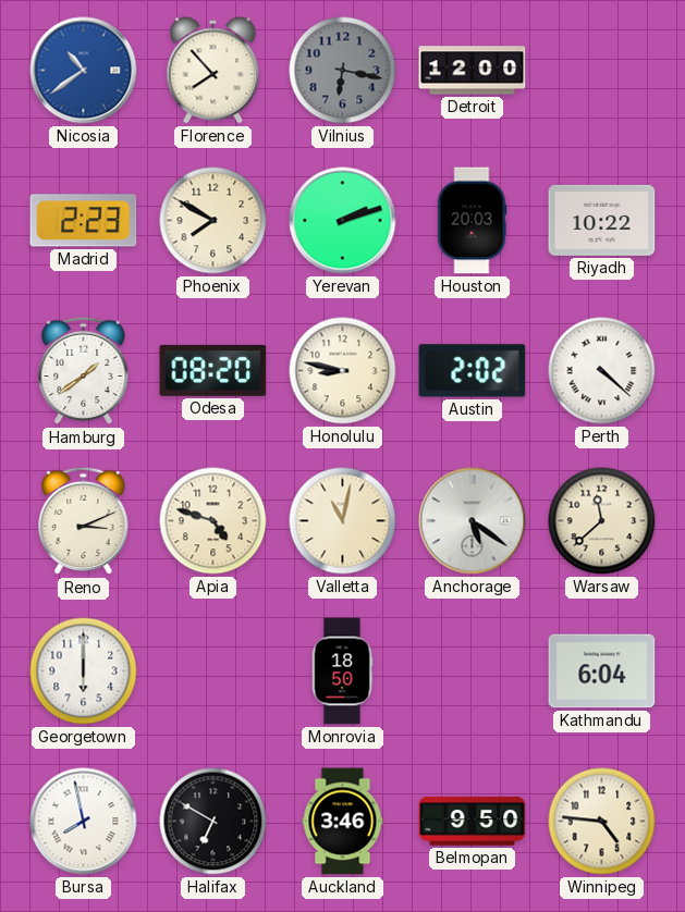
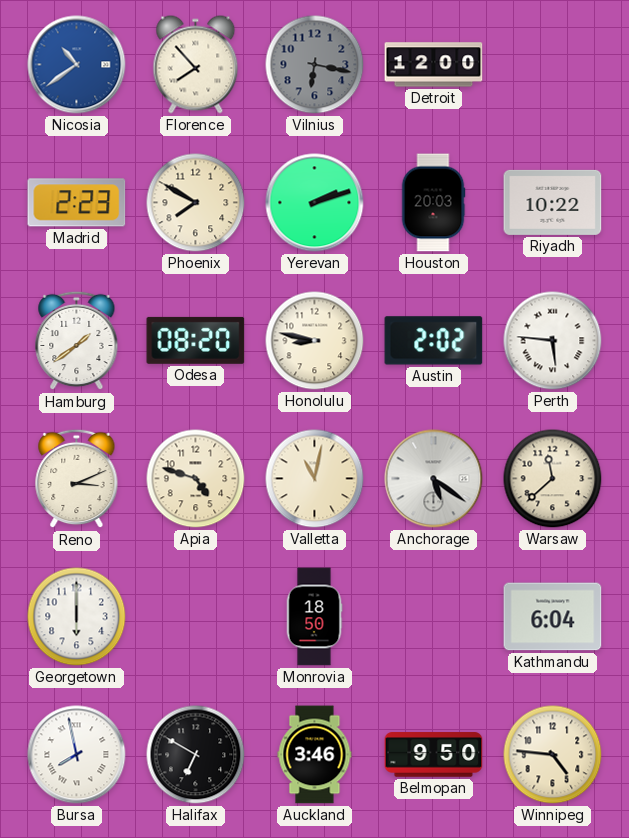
Perth: 4:22 -> 5:46
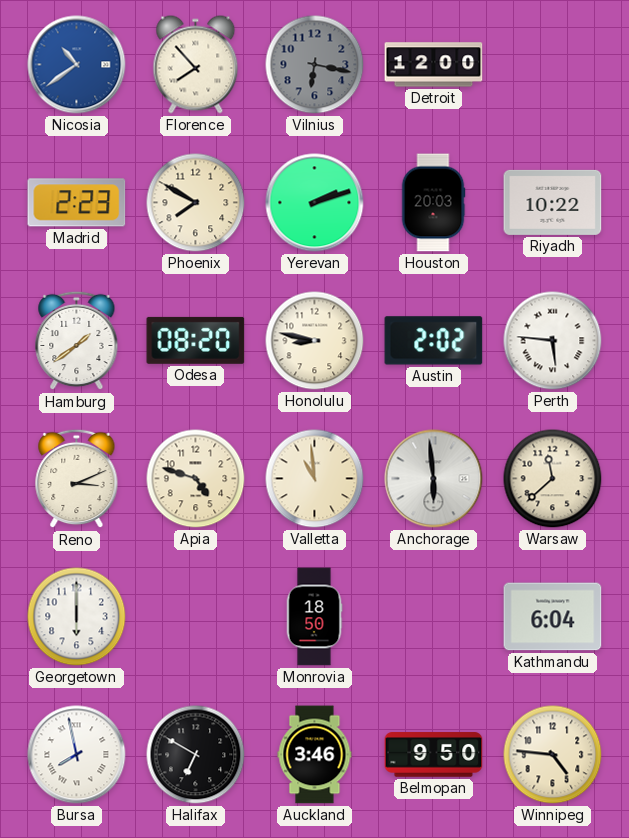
Valletta: 11:02 -> 10:59
Anchorage: 5:21 -> 5:59
